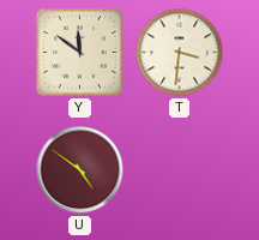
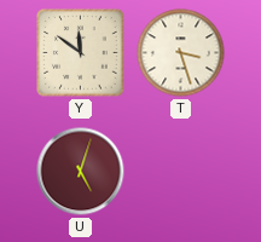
T: 3:31 -> 3:27
U: 4:51 -> 5:03
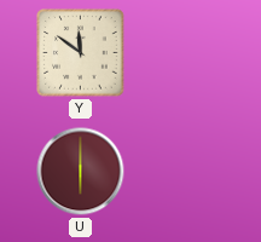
T: 3:27 -> none
U: 5:03 -> 6:00
